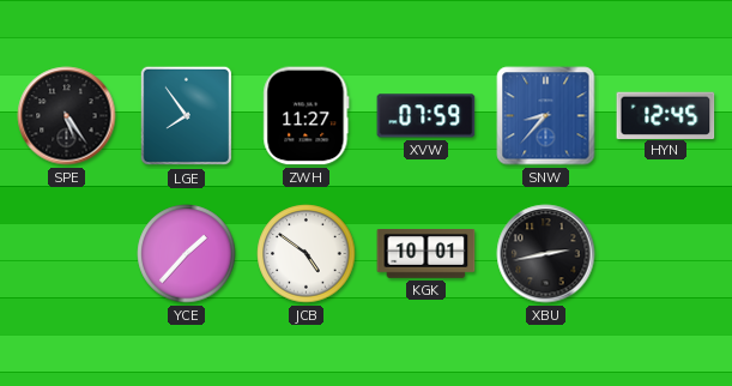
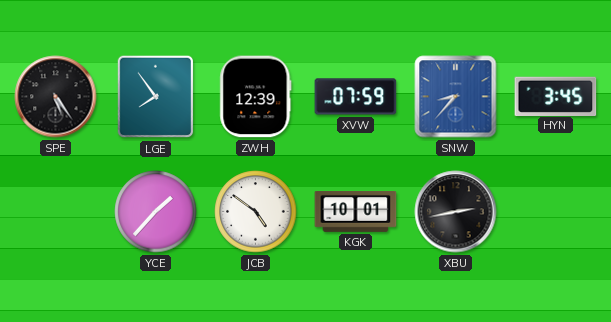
ZWH: 11:27 -> 12:39
HYN: 12:45 -> 3:45
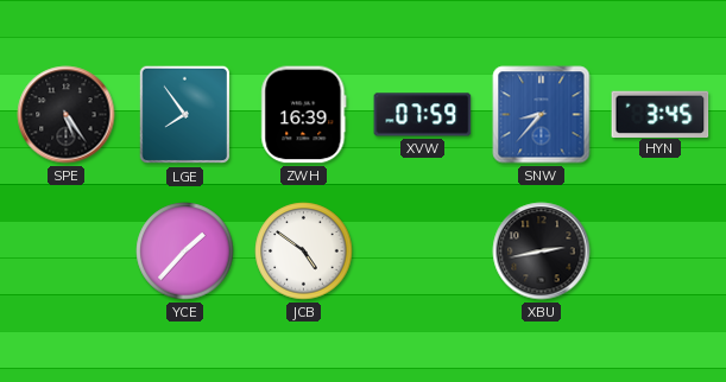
ZWH: 12:39 -> 16:39
KGK: 10:01 -> none
